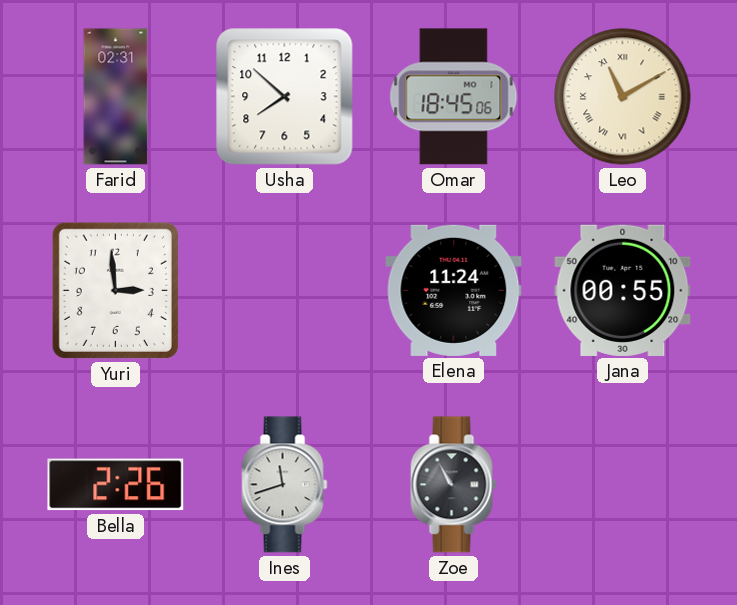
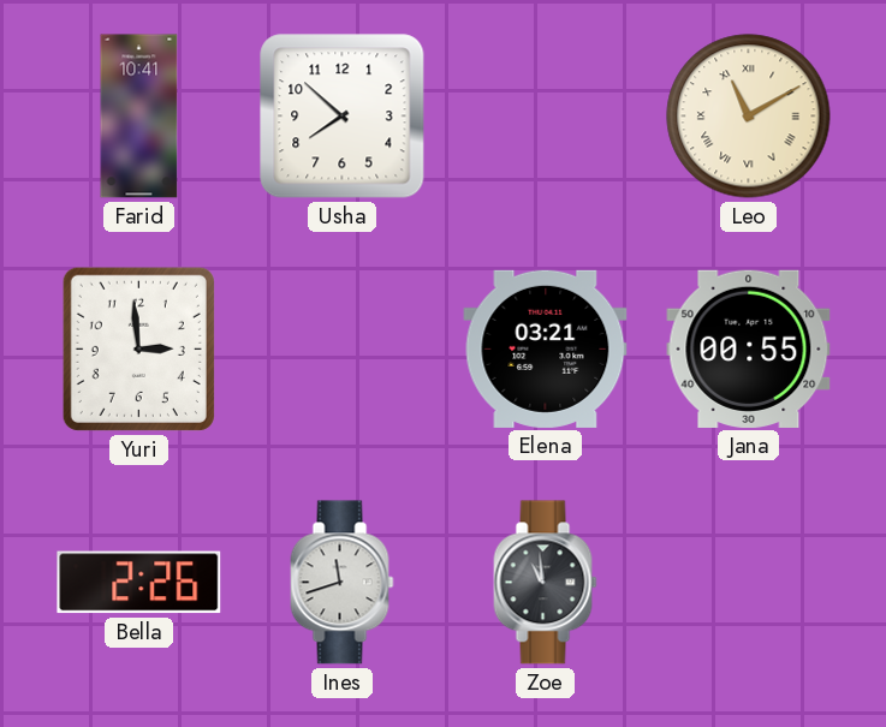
Farid: 02:31 -> 10:41
Omar: 18:45 -> none
Elena: 11:24 -> 03:21
Zoe: 10:55 -> 10:59
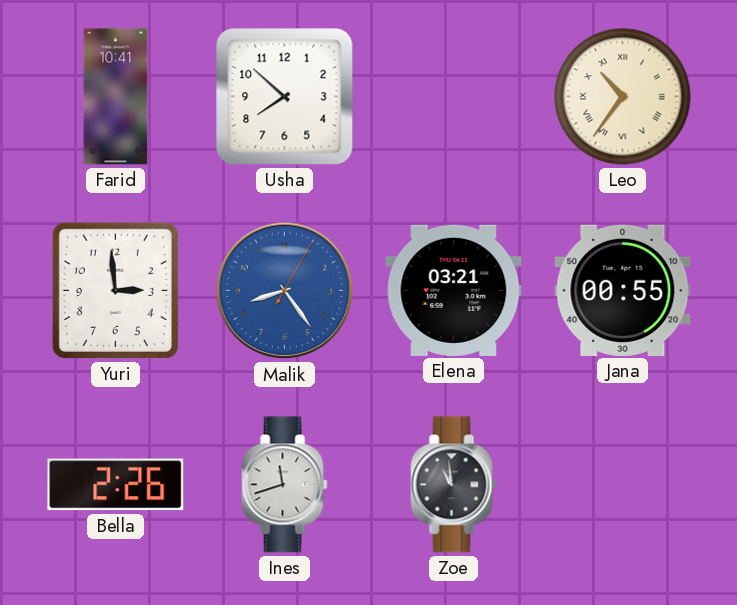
Leo: 11:10 -> 10:36
Malik: none -> 8:24
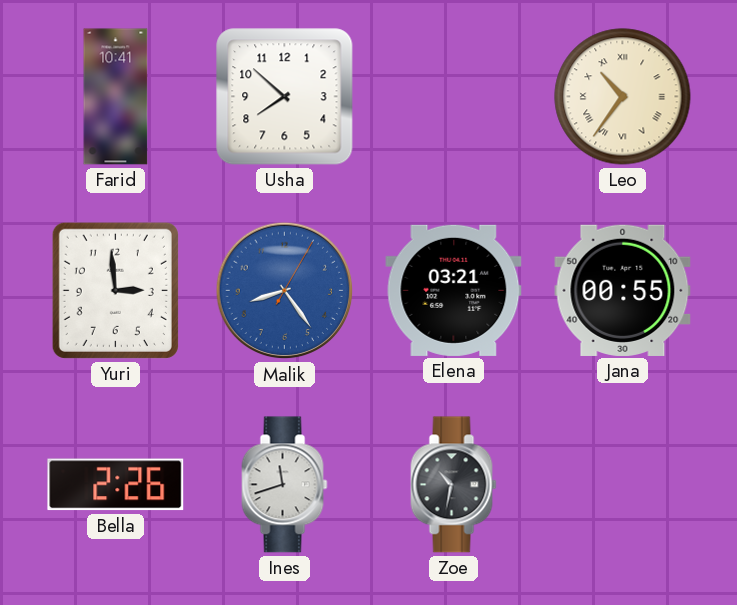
Zoe: 10:59 -> 10:32
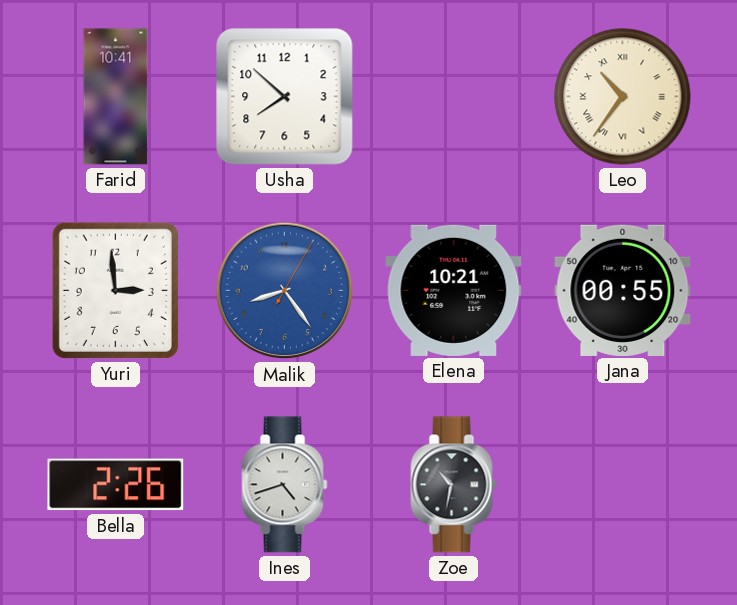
Elena: 03:21 -> 10:21
Ines: 11:42 -> 4:42
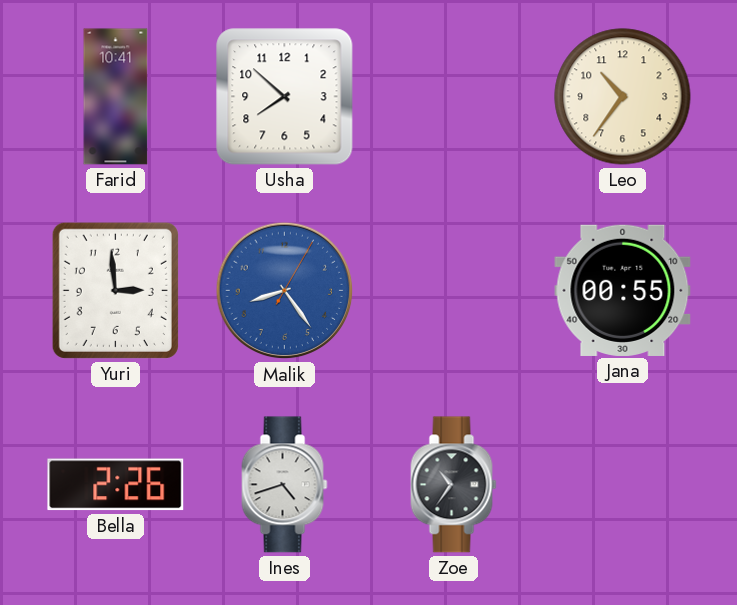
Leo numerals: Roman -> Arabic
Elena: 10:21 -> none
Zoe: 10:32 -> 10:36
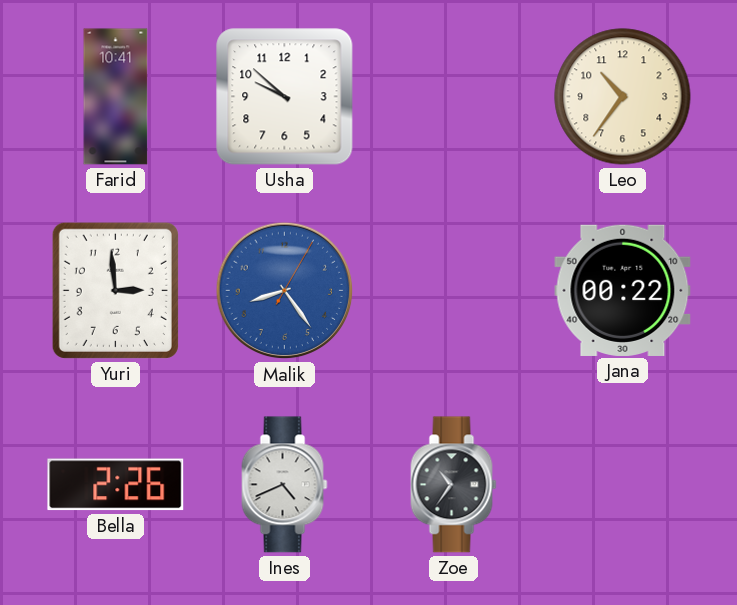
Usha: 7:52 -> 9:52
Jana: 00:55 -> 00:22
Ines: 4:42 -> 4:41
